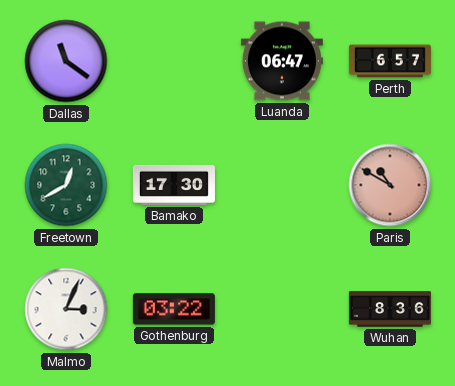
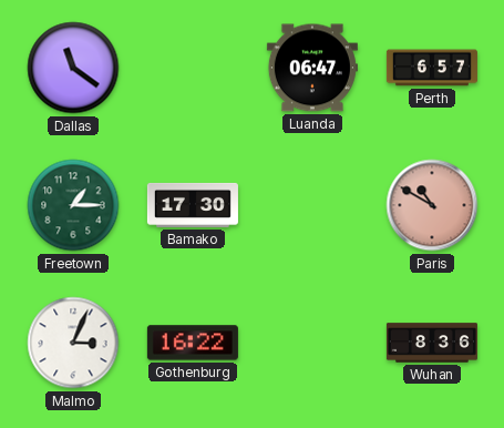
Freetown: 12:40 -> 1:15
Gothenburg: 03:22 -> 16:22
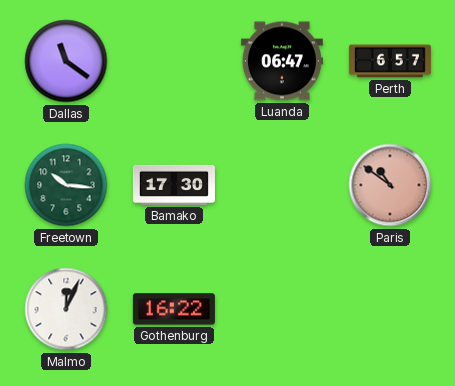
Freetown: 1:15 -> 10:16
Paris: 10:50 -> 10:51
Malmo: 3:04 -> 12:04
Wuhan: 8:36 -> none
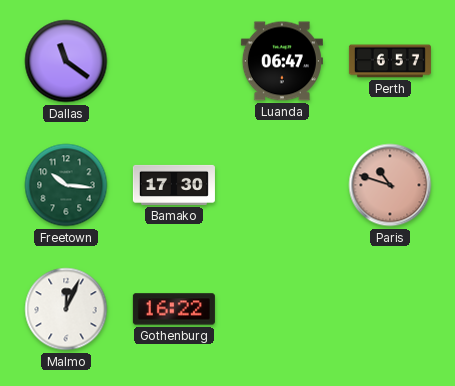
Paris: 10:51 -> 10:48
